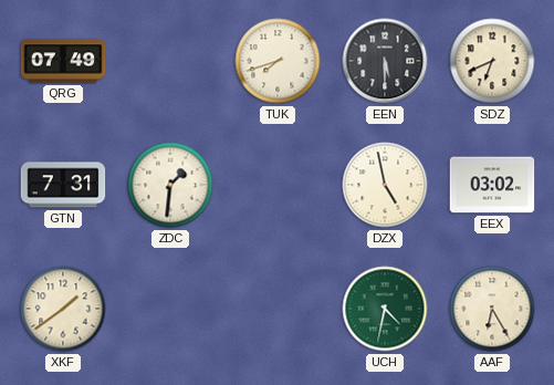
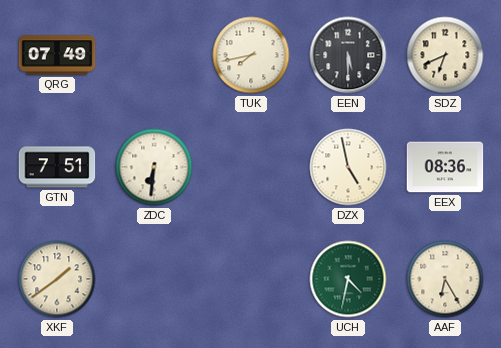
TUK: 7:42 -> 7:43
GTN: 7:31 -> 7:51
ZDC: 1:31 -> 6:31
EEX: 03:02 -> 08:36
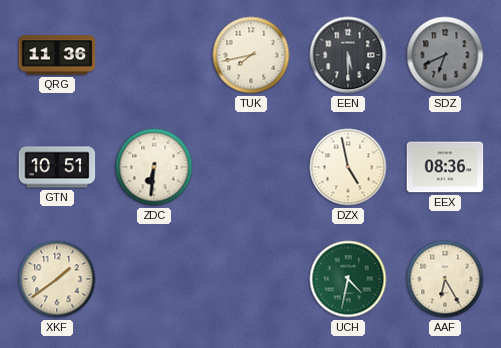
QRG: 07:49 -> 11:36
SDZ dial: cream -> grey
GTN: 7:51 -> 10:51
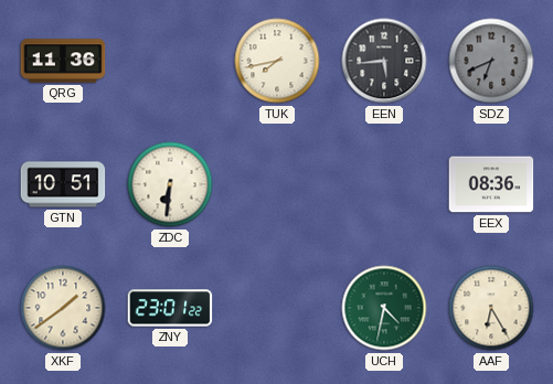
EEN: 5:30 -> 5:44
DZX: 4:58 -> none
ZNY: none -> 23:01
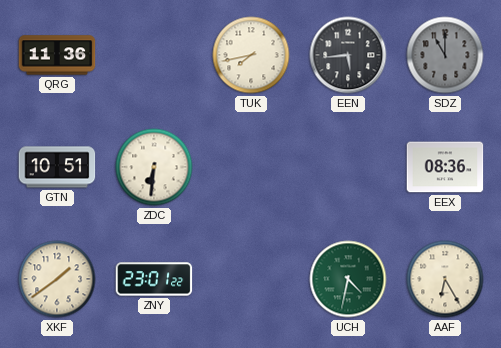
SDZ: 6:41 -> 11:00
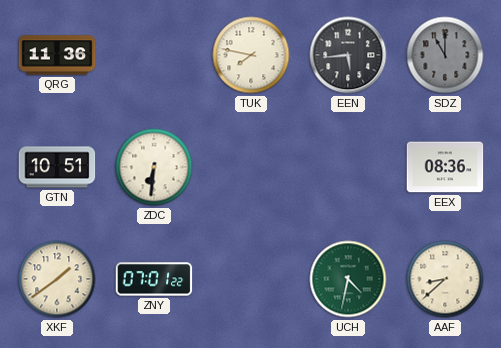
TUK: 7:43 -> 7:47
ZNY: 23:01 -> 07:01
AAF: 6:25 -> 8:38
